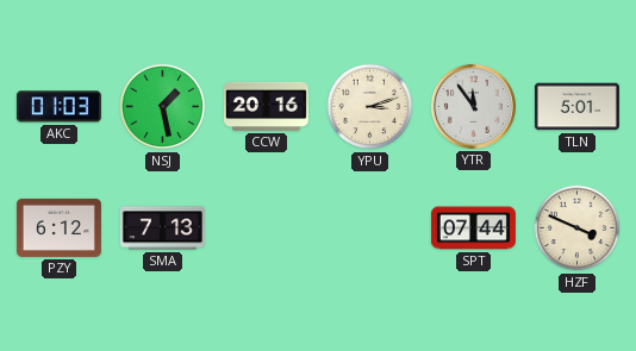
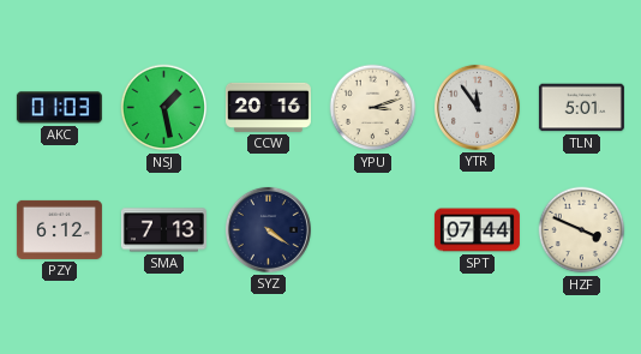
SYZ: none -> 4:21
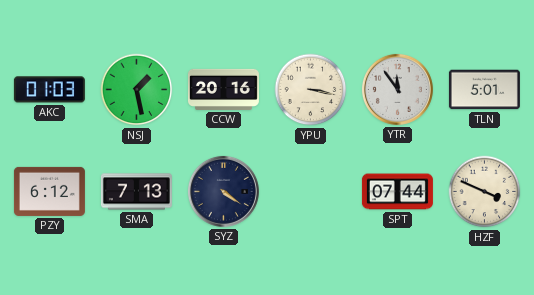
YPU: 3:12 -> 3:17
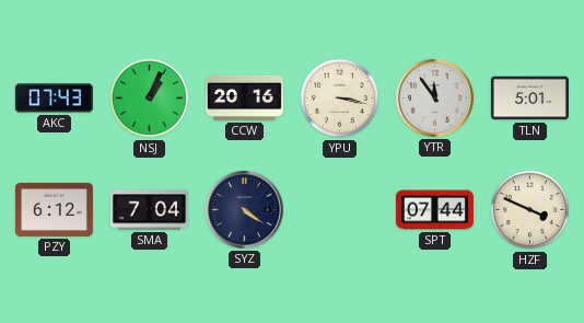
AKC: 01:03 -> 07:43
NSJ: 1:28 -> 1:04
SMA: 7:13 -> 7:04
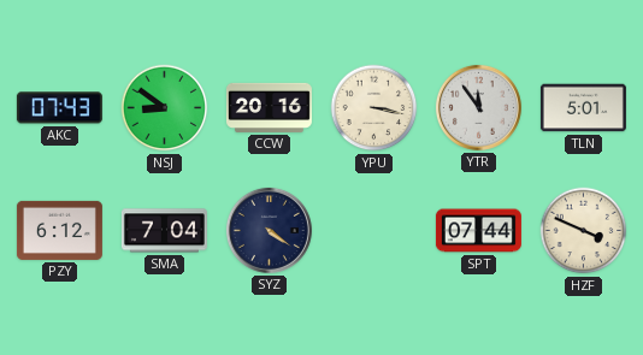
NSJ: 1:04 -> 8:51
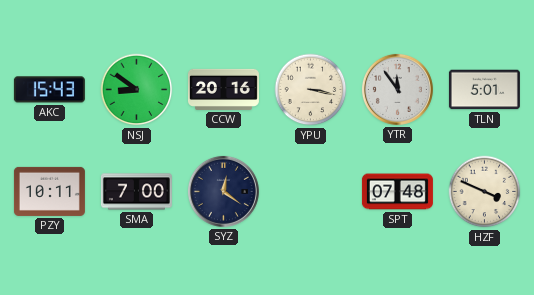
AKC: 07:43 -> 15:43
PZY: 6:12 -> 10:11
SMA: 7:04 -> 7:00
SYZ: 4:21 -> 12:21
SPT: 07:44 -> 07:48
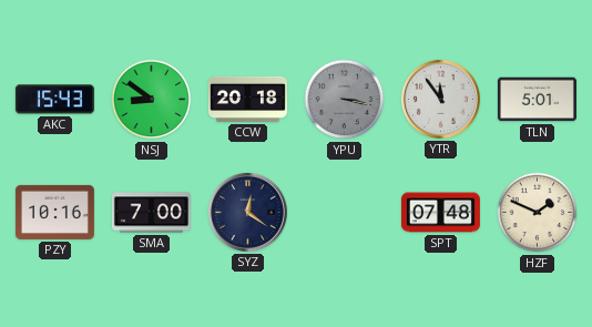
CCW: 20:16 -> 20:18
YPU dial: cream -> grey
PZY: 10:11 -> 10:16
HZF: 3:49 -> 1:49
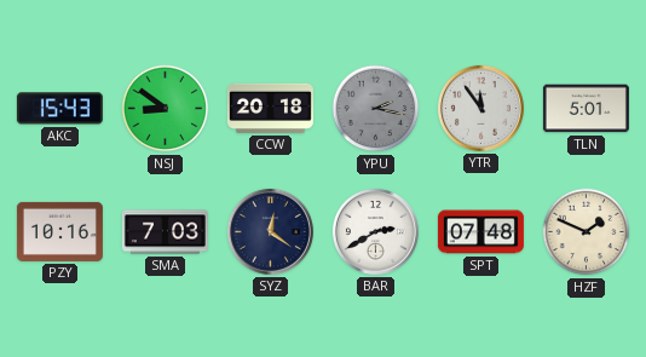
YPU: 3:17 -> 2:17
SMA: 7:00 -> 7:03
BAR: none -> 2:40
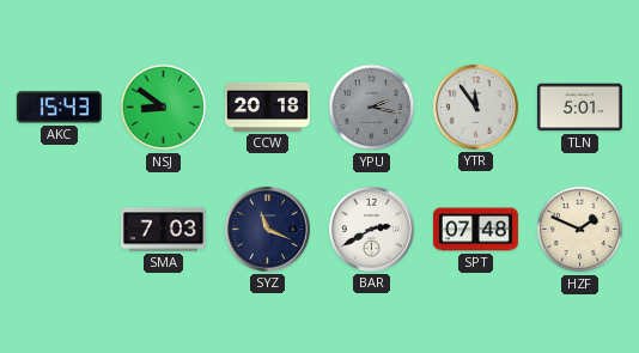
PZY: 10:16 -> none
SYZ: 12:21 -> 11:19
